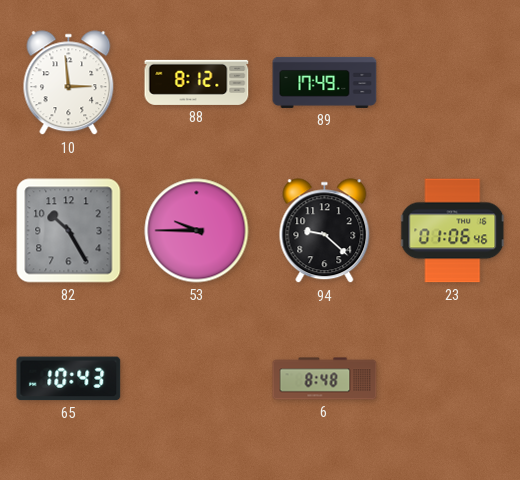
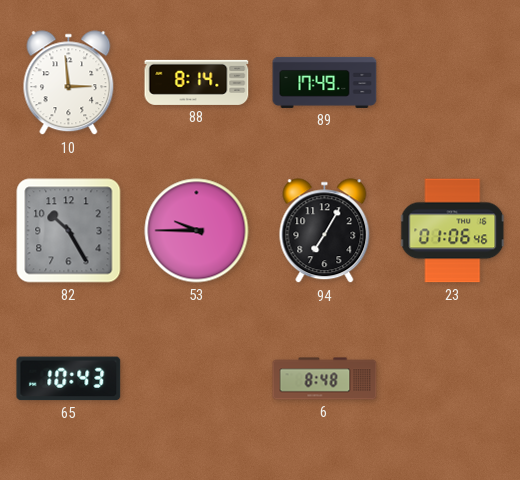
88: 8:12 -> 8:14
94: 9:22 -> 7:05
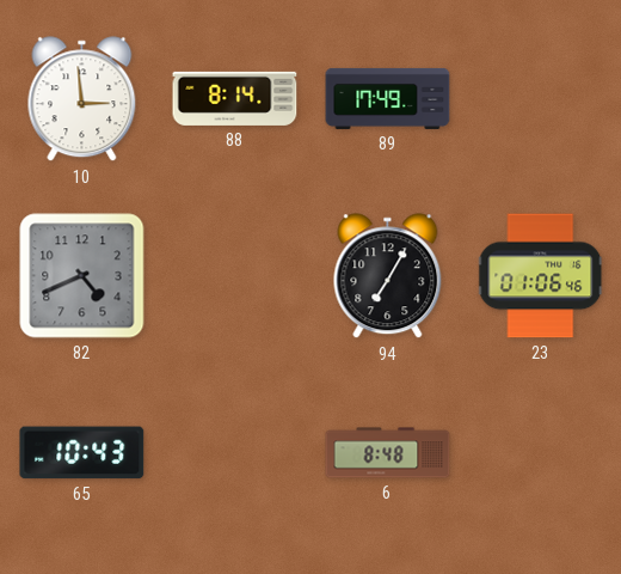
82: 10:25 -> 4:41
53: 9:45 -> none
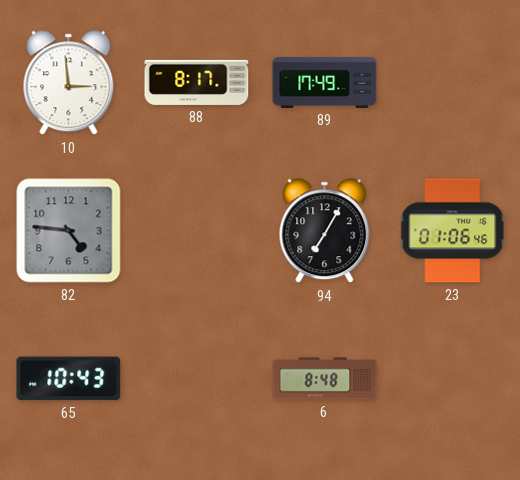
88: 8:14 -> 8:17
82: 4:41 -> 4:46
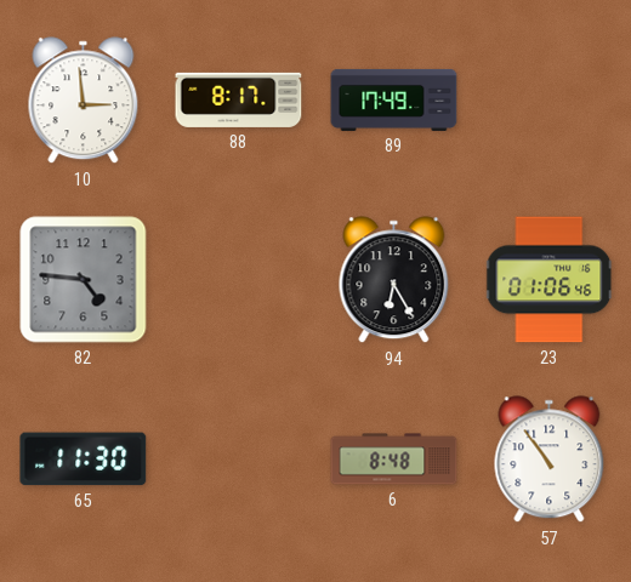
94: 7:05 -> 6:25
65: 10:43 -> 11:30
57: none -> 10:54
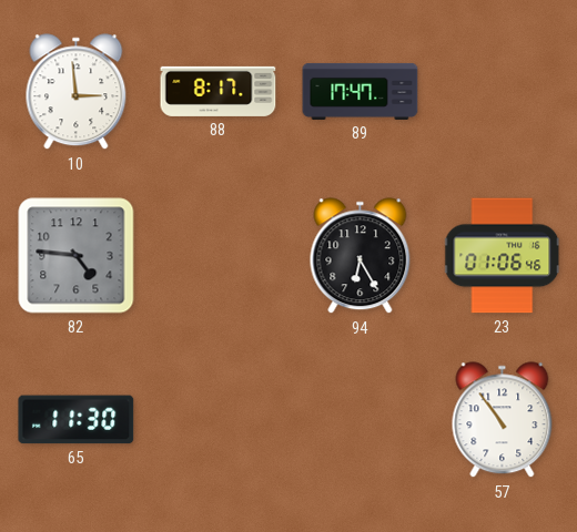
89: 17:49 -> 17:47
6: 8:48 -> none
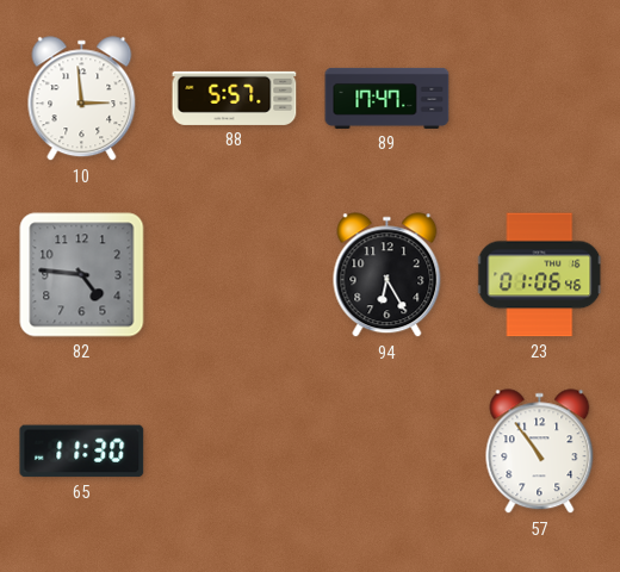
88: 8:17 -> 5:57
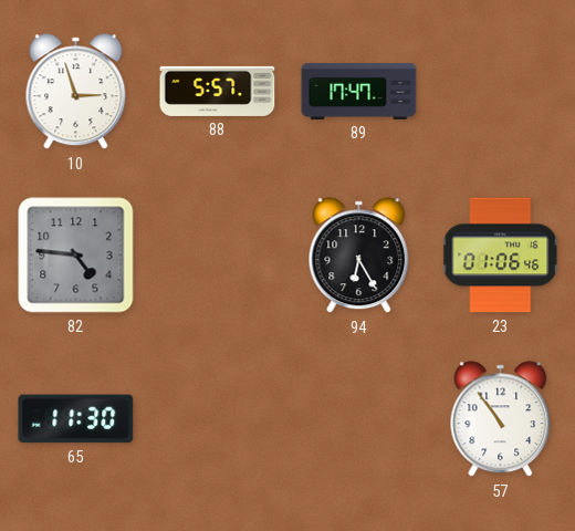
10: 2:59 -> 2:57
